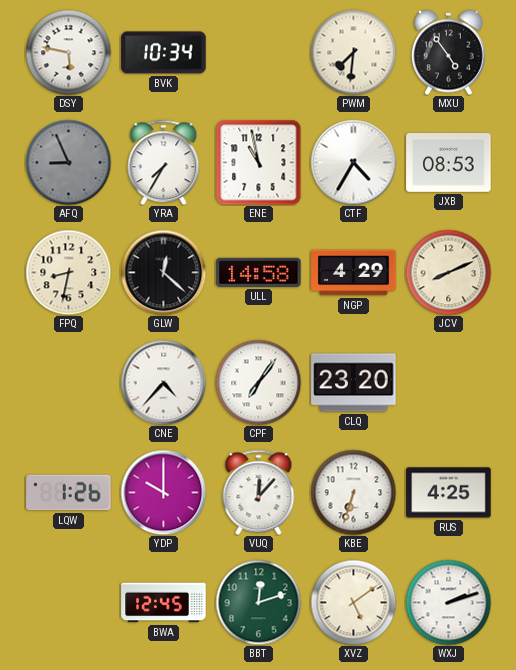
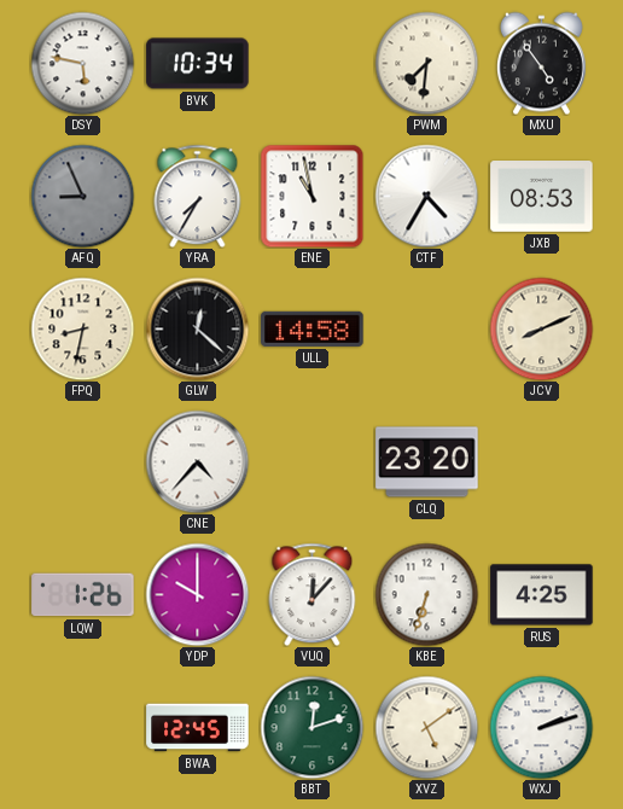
NGP: 4:29 -> none
CPF: 7:06 -> none
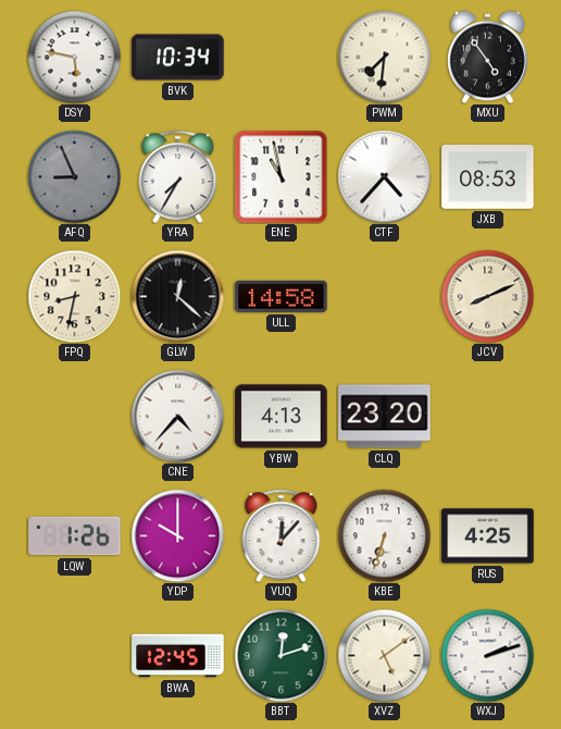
CTF: 4:35 -> 4:37
YBW: none -> 4:13
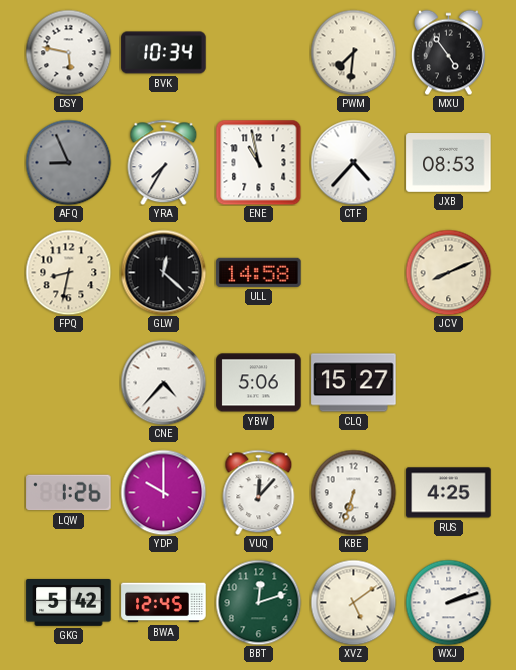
YBW: 4:13 -> 5:06
CLQ: 23:20 -> 15:27
GKG: none -> 5:42
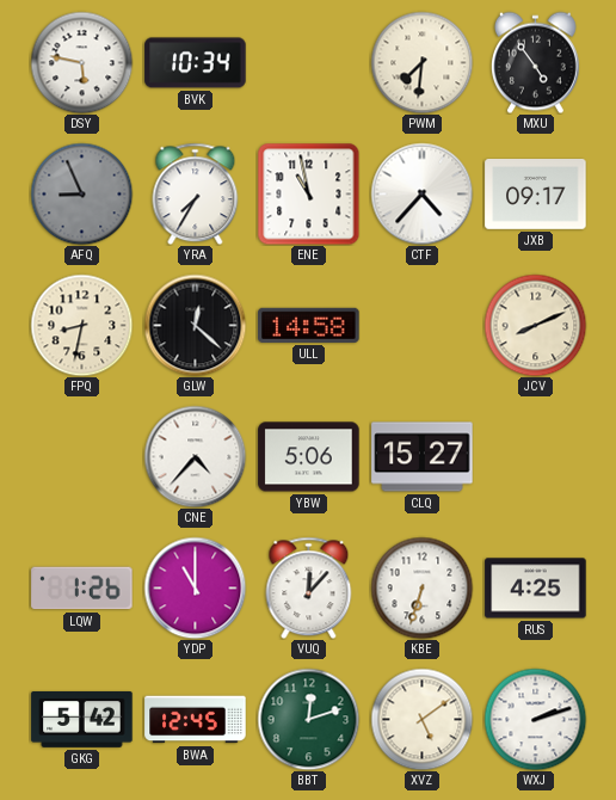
JXB: 08:53 -> 09:17
YDP: 10:00 -> 11:00
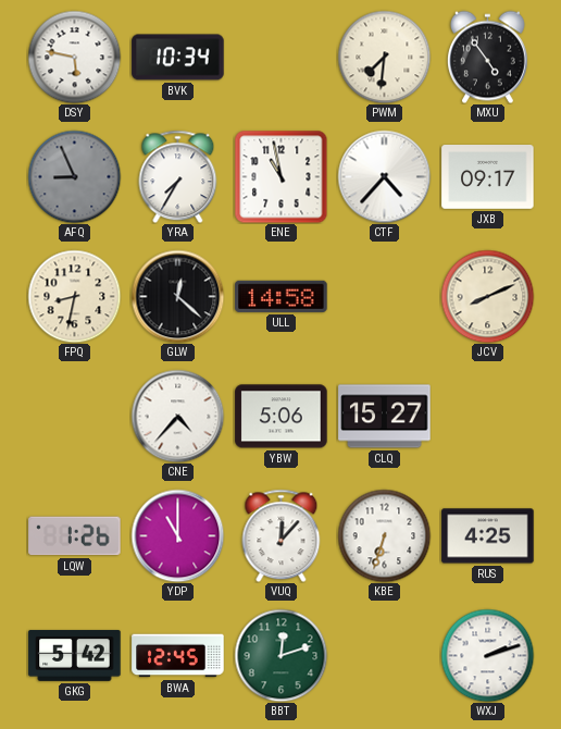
XVZ: 5:09 -> none
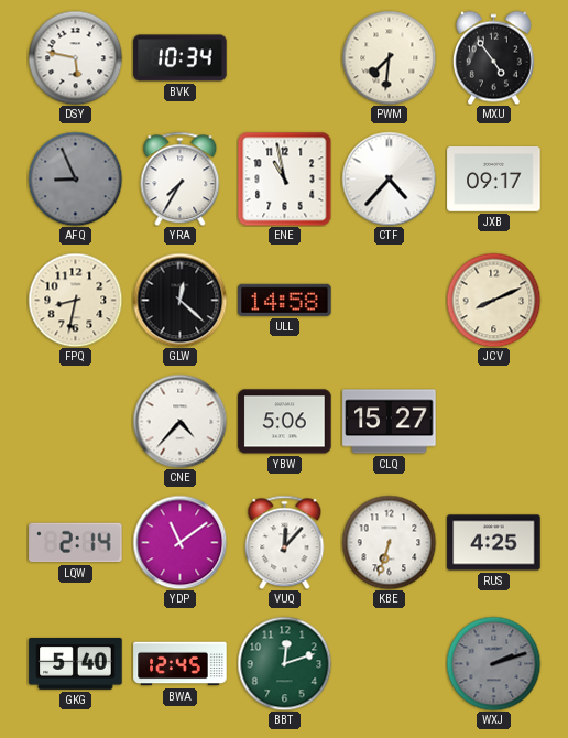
LQW: 1:26 -> 2:14
YDP: 11:00 -> 11:09
GKG: 5:42 -> 5:40
WXJ dial: white -> grey
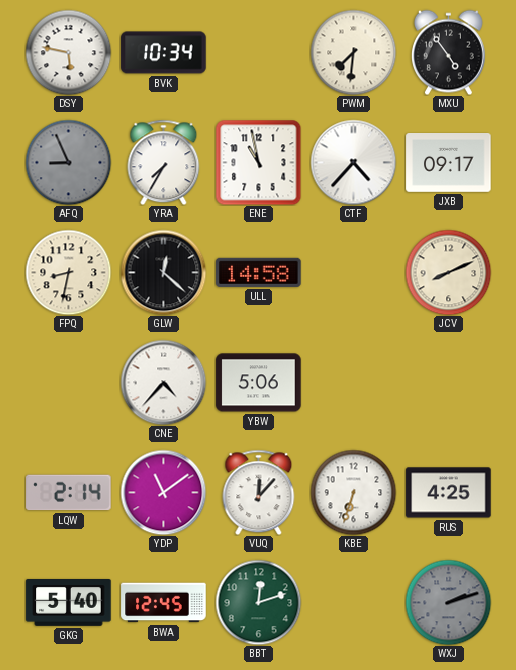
CLQ: 15:27 -> none
